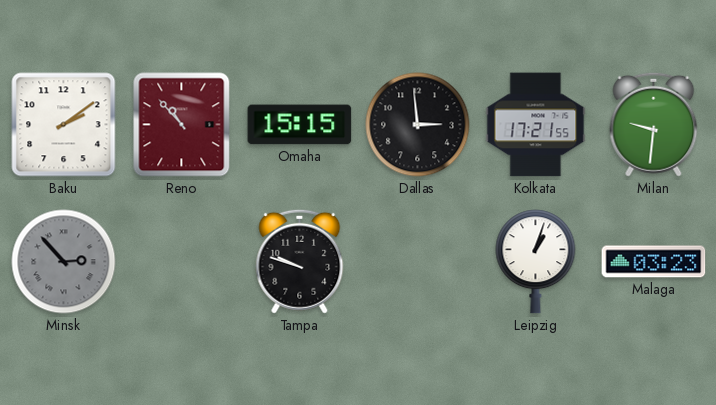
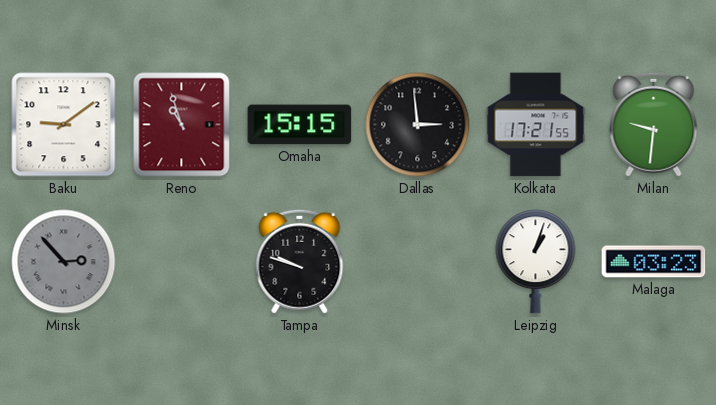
Baku: 2:09 -> 9:09
Reno: 10:53 -> 10:57
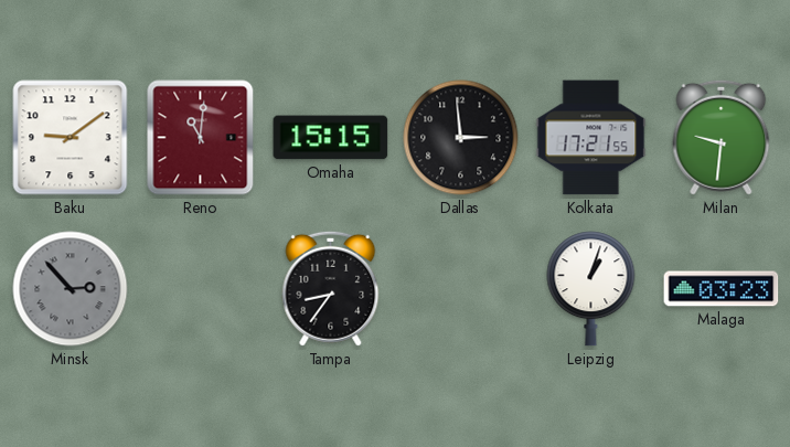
Reno: 10:57 -> 11:01
Tampa: 9:48 -> 8:36
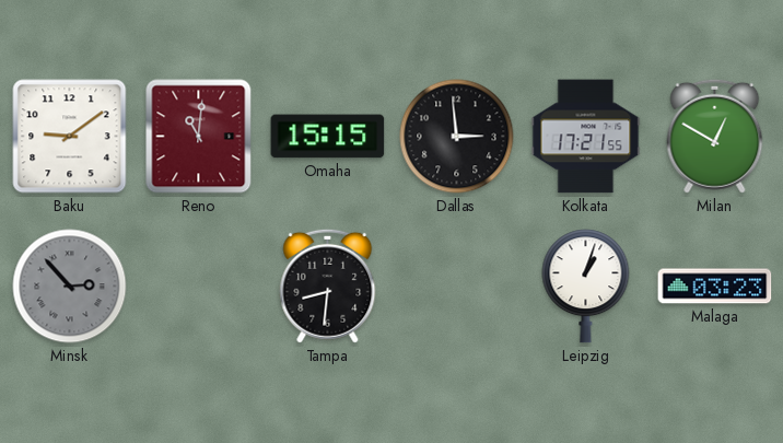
Milan: 9:31 -> 12:50
Tampa: 8:36 -> 8:31
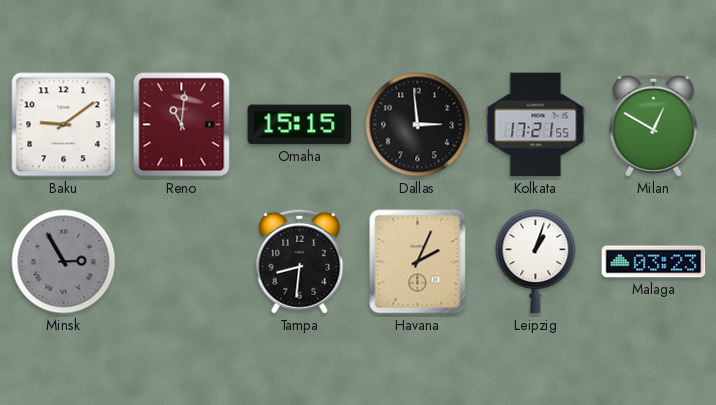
Minsk: 2:53 -> 2:55
Havana: none -> 2:04
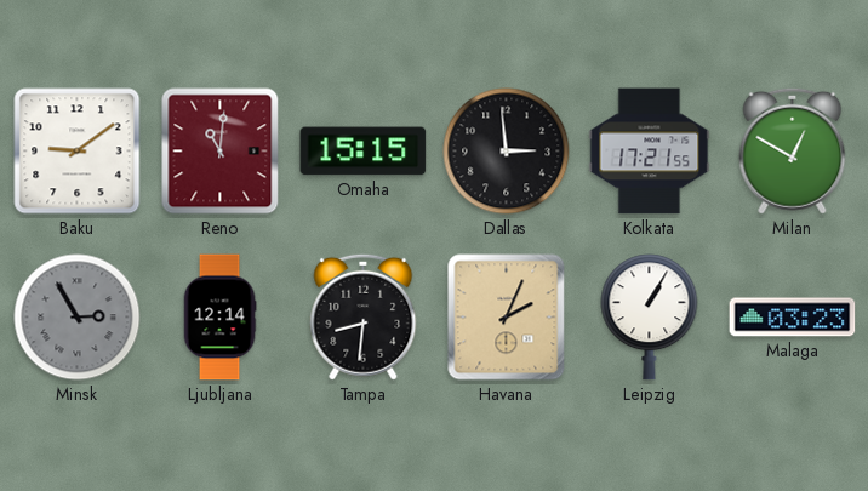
Ljubljana: none -> 12:14
Leipzig: 1:03 -> 1:05
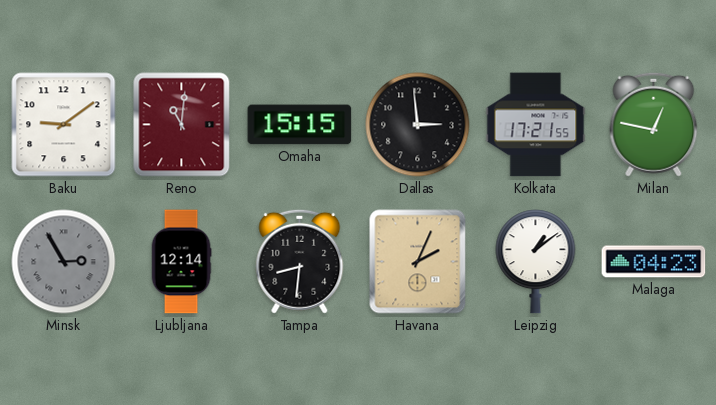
Milan: 12:50 -> 12:47
Leipzig: 1:05 -> 1:09
Malaga: 03:23 -> 04:23
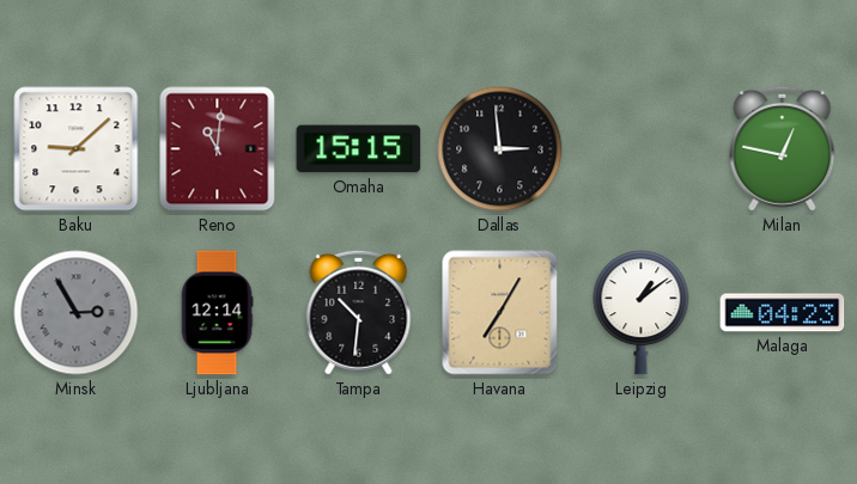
Baku: 9:09 -> 9:08
Kolkata: 17:21 -> none
Tampa: 8:31 -> 10:31
Havana: 2:04 -> 7:05
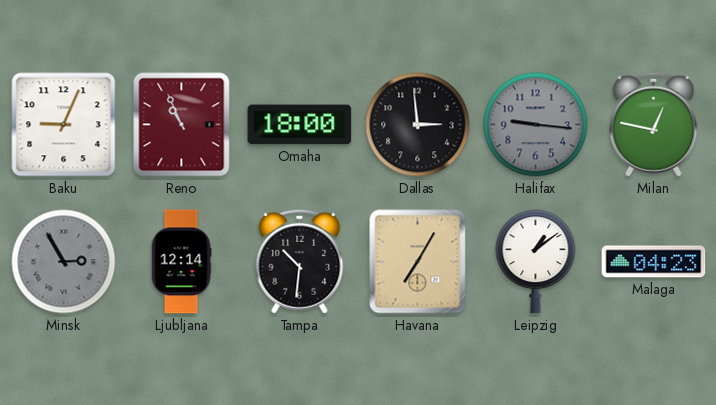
Baku: 9:08 -> 9:04
Reno: 11:01 -> 10:56
Omaha: 15:15 -> 18:00
Halifax: none -> 9:16
